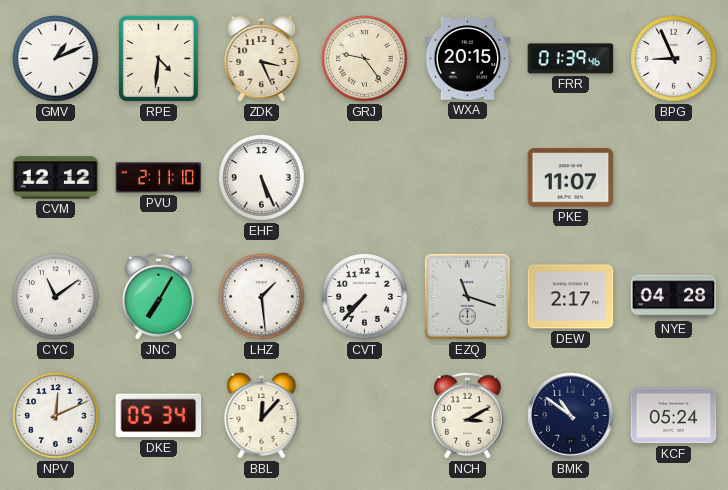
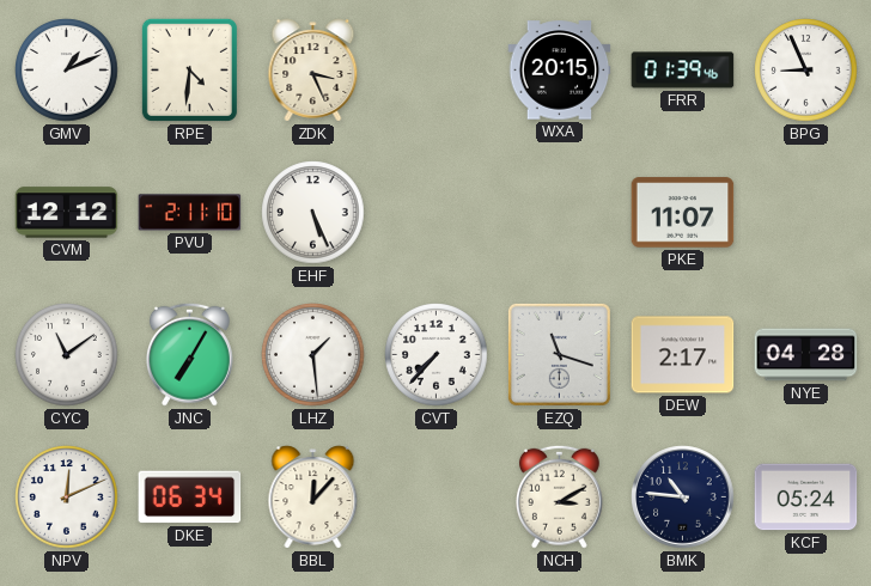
GRJ: 9:24 -> none
DKE: 05:34 -> 06:34
BMK: 10:51 -> 10:46
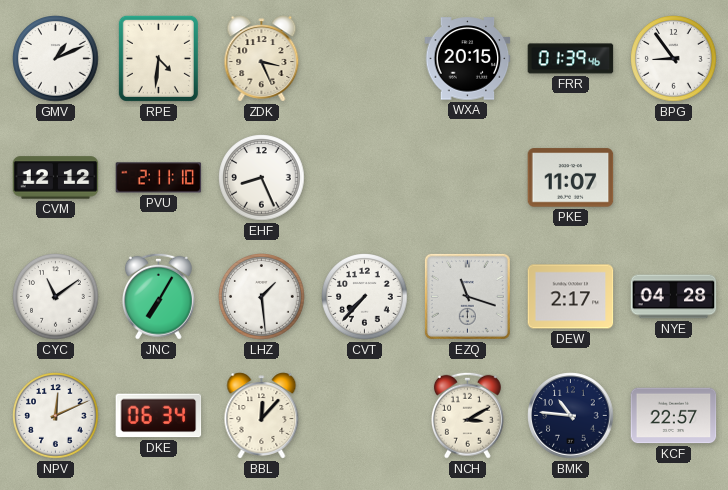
BPG: 8:56 -> 8:54
EHF: 5:26 -> 8:26
KCF: 05:24 -> 22:57
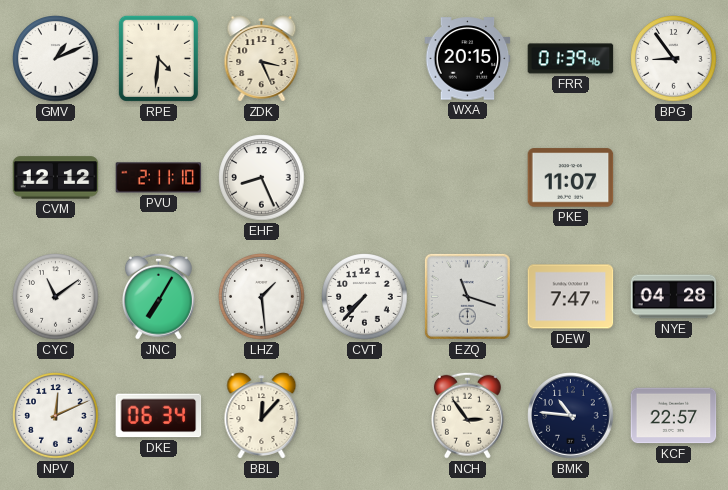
DEW: 2:17 -> 7:47
NCH: 3:10 -> 2:54
